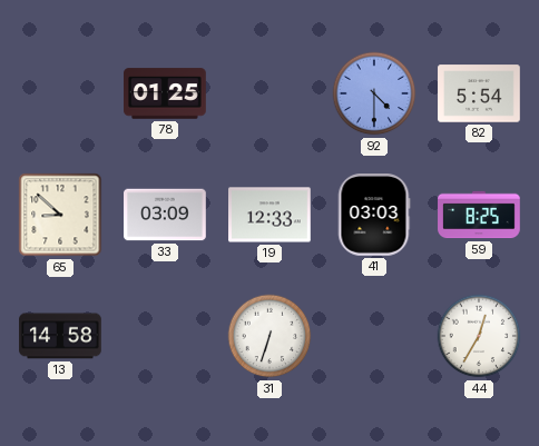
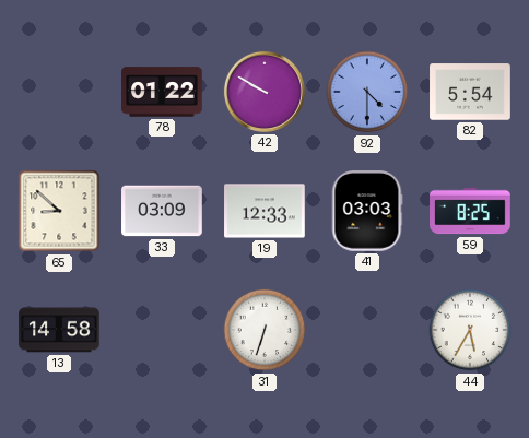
78: 01:25 -> 01:22
42: none -> 9:50
44: 12:35 -> 5:35
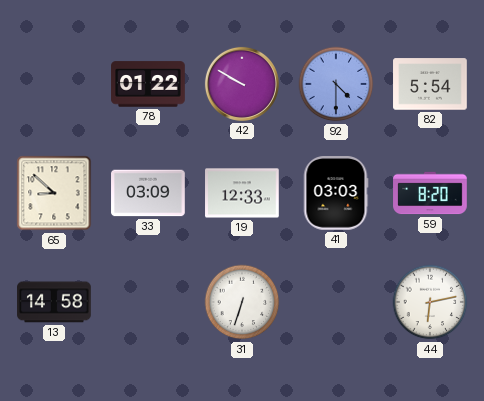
59: 8:25 -> 8:20
44: 5:35 -> 6:13
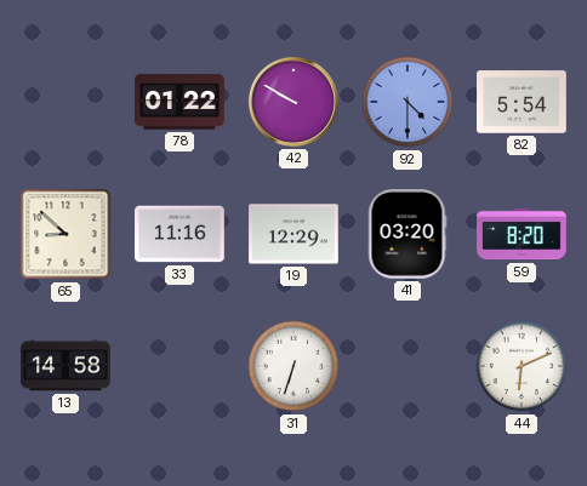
33: 03:09 -> 11:16
19: 12:33 -> 12:29
41: 03:03 -> 03:20
44: 6:13 -> 6:11
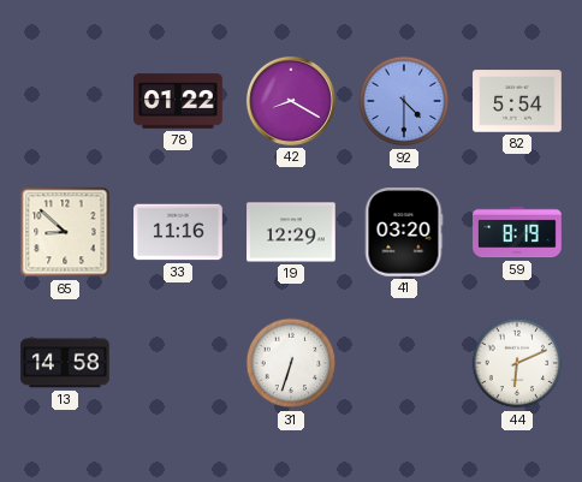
42: 9:50 -> 8:20
59: 8:20 -> 8:19
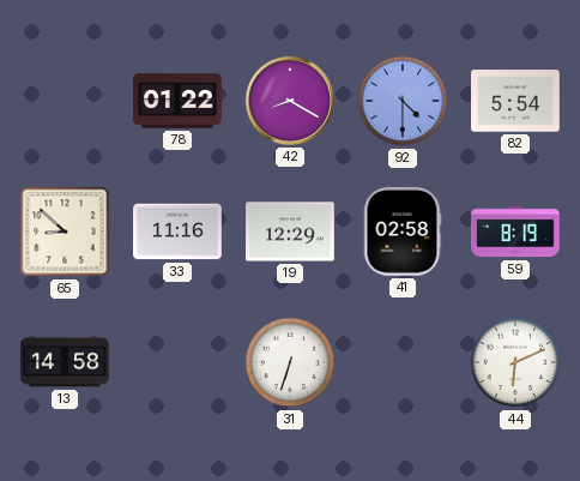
41: 03:20 -> 02:58
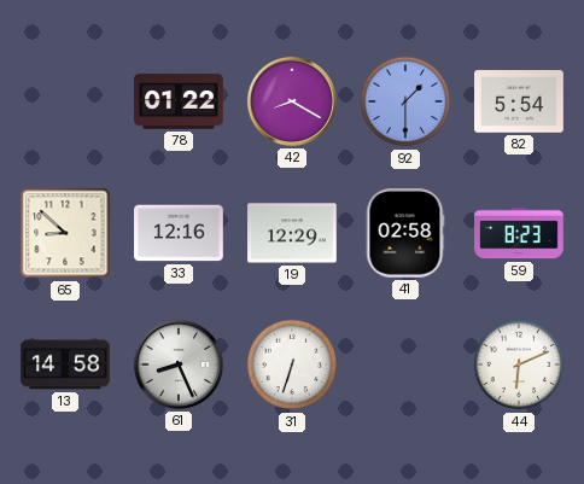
92: 4:30 -> 1:30
33: 11:16 -> 12:16
59: 8:19 -> 8:23
61: none -> 8:26
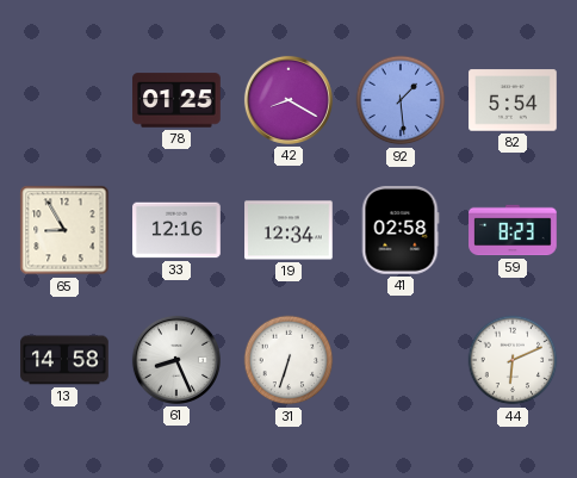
78: 01:22 -> 01:25
92: 1:30 -> 1:29
65: 8:52 -> 8:55
19: 12:29 -> 12:34
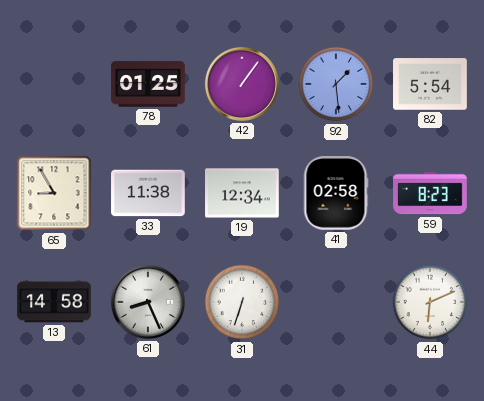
42: 8:20 -> 1:06
33: 12:16 -> 11:38
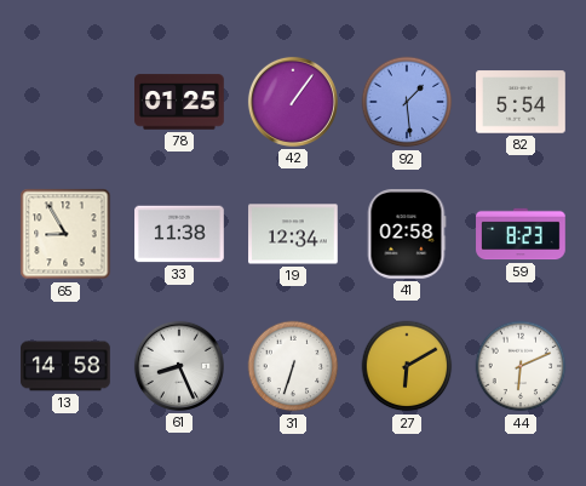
27: none -> 6:10
